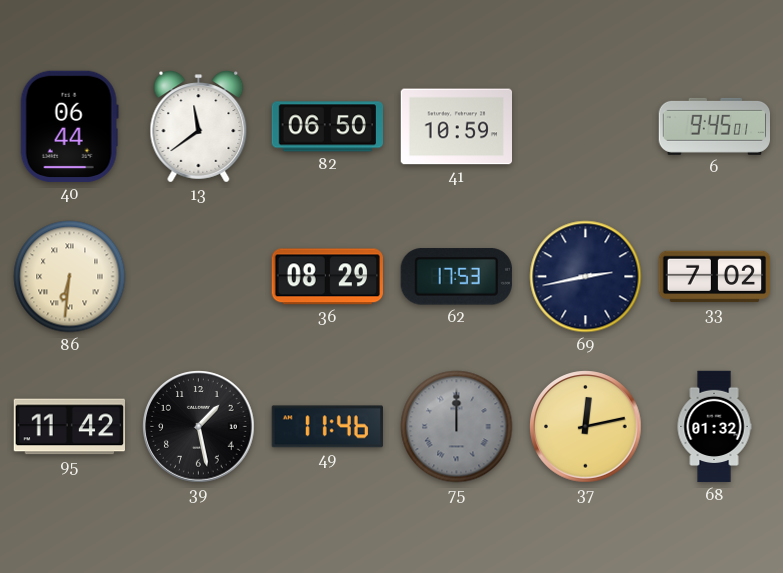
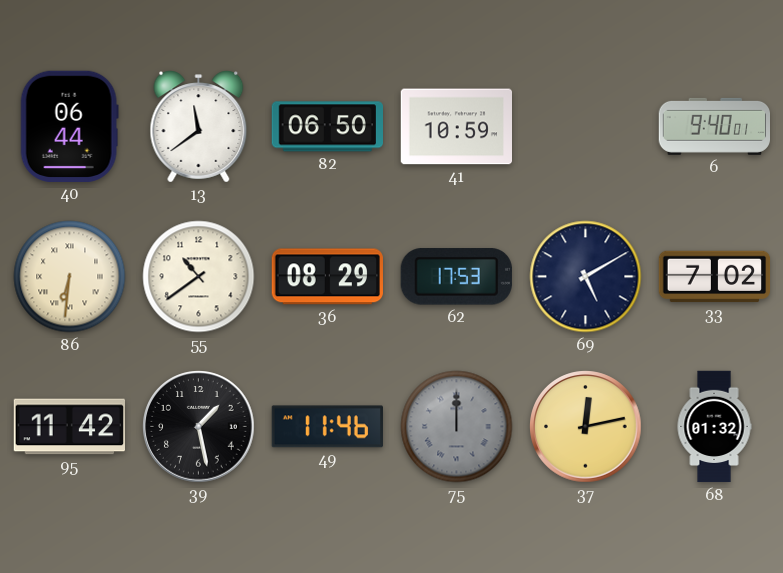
6: 9:45 -> 9:40
55: none -> 10:39
69: 2:43 -> 5:10
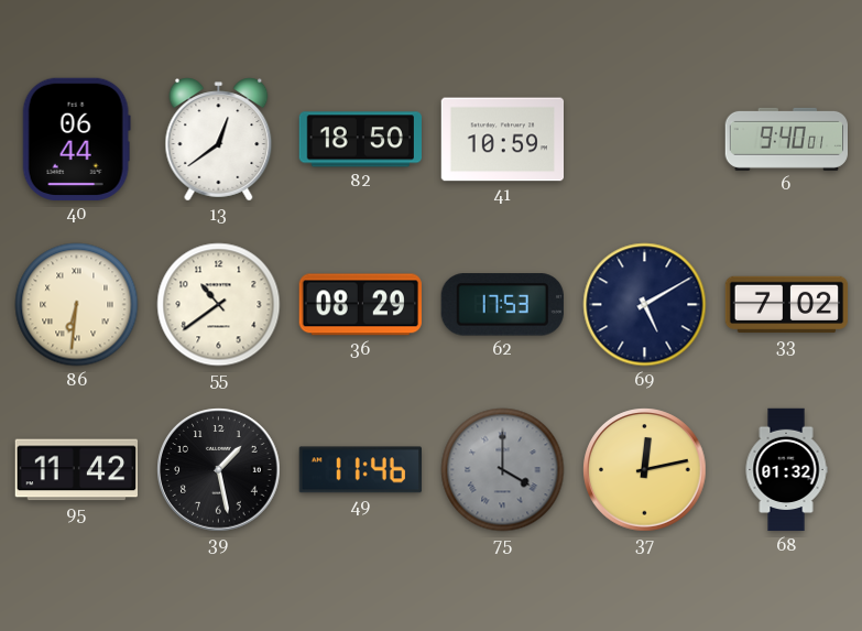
13: 11:39 -> 12:39
82: 06:50 -> 18:50
75: 12:00 -> 4:00
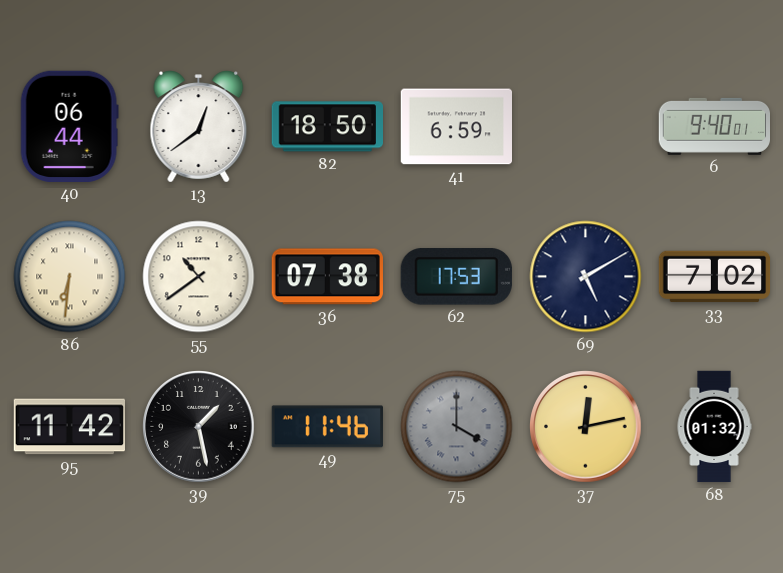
41: 10:59 -> 6:59
36: 08:29 -> 07:38
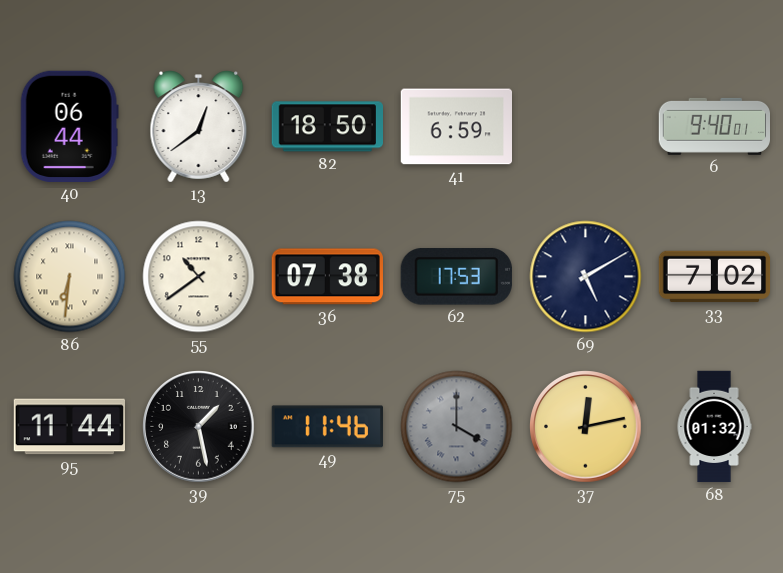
95: 11:42 -> 11:44
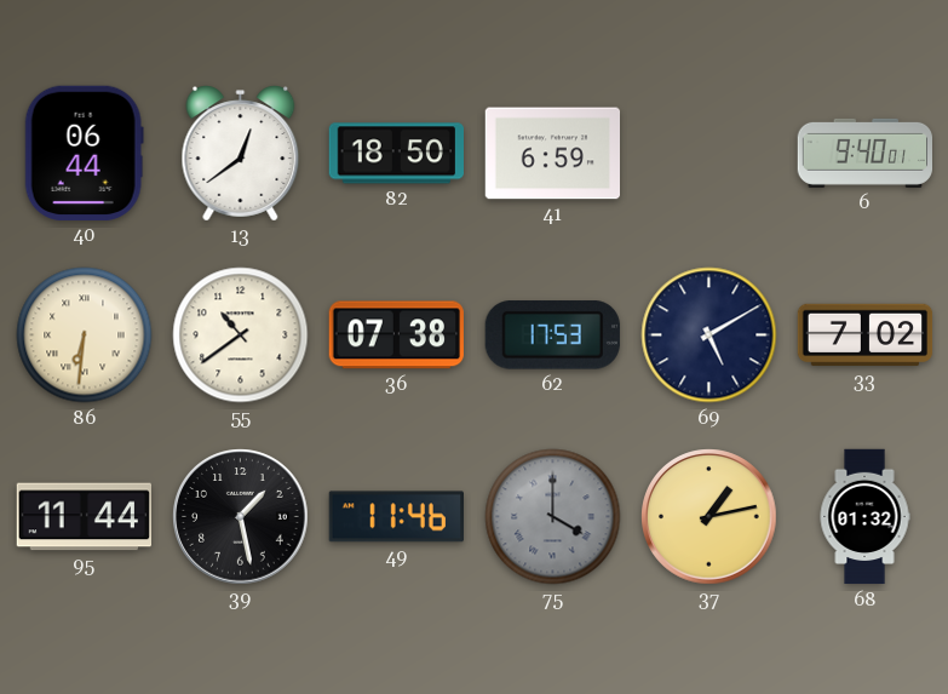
37: 12:13 -> 1:13
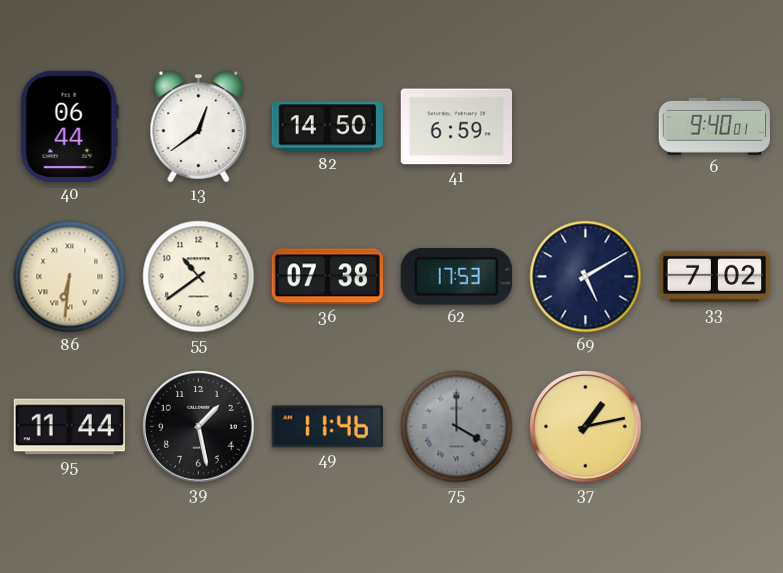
82: 18:50 -> 14:50
68: 01:32 -> none
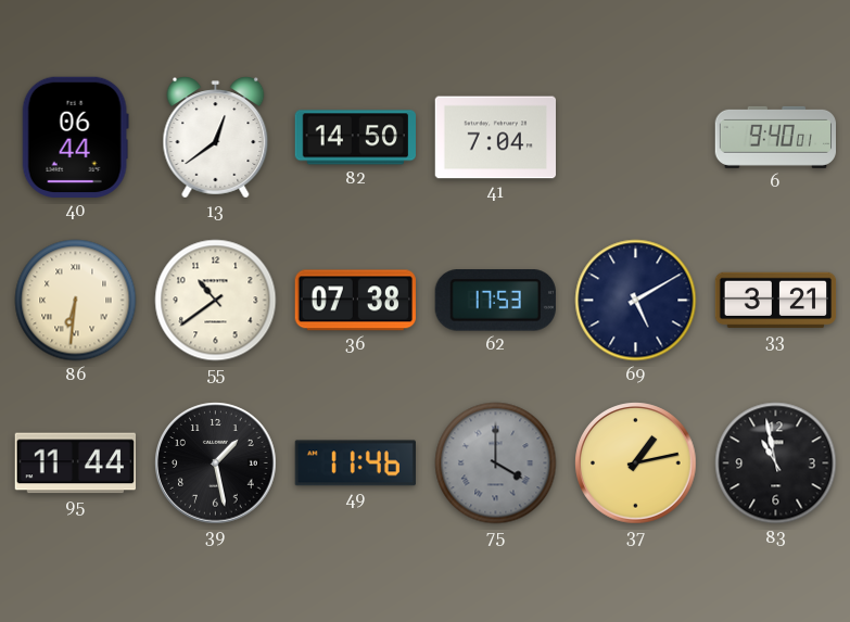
41: 6:59 -> 7:04
33: 7:02 -> 3:21
83: none -> 10:58
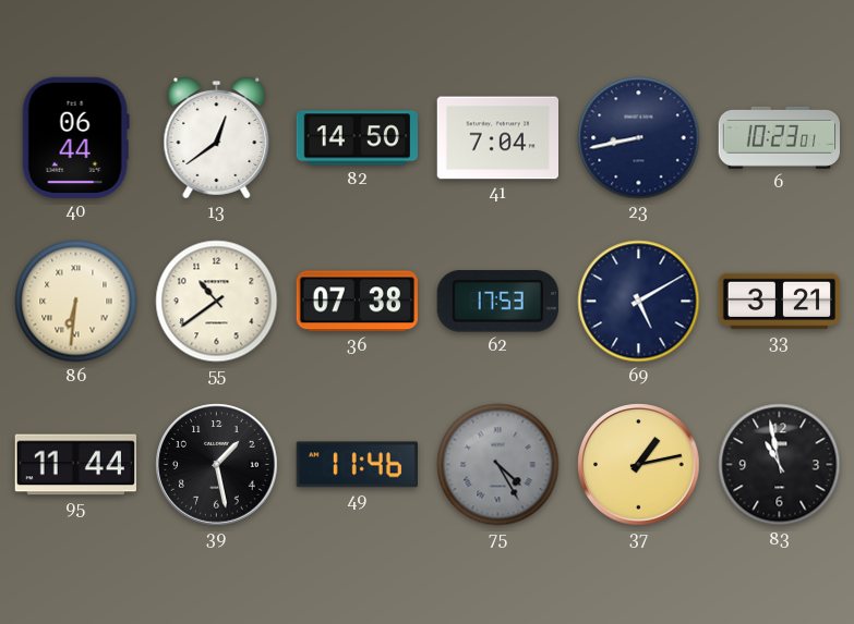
23: none -> 8:43
6: 9:40 -> 10:23
75: 4:00 -> 4:25
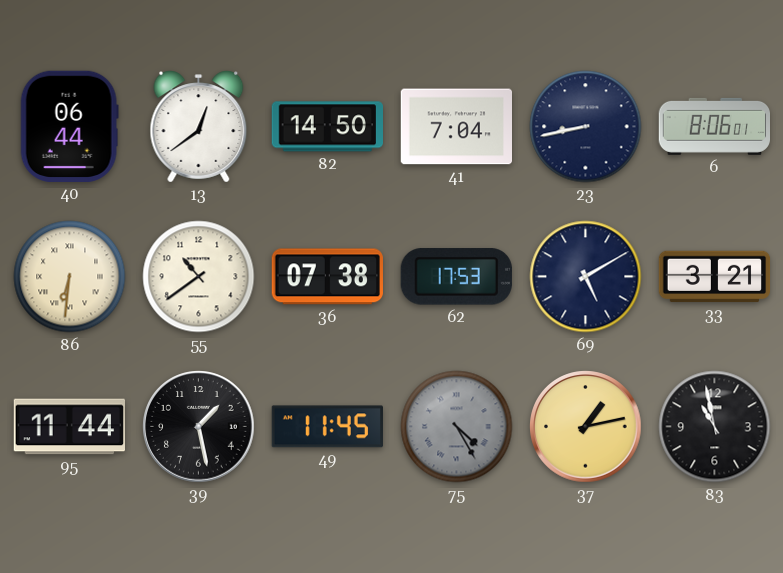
6: 10:23 -> 8:06
49: 11:46 -> 11:45
